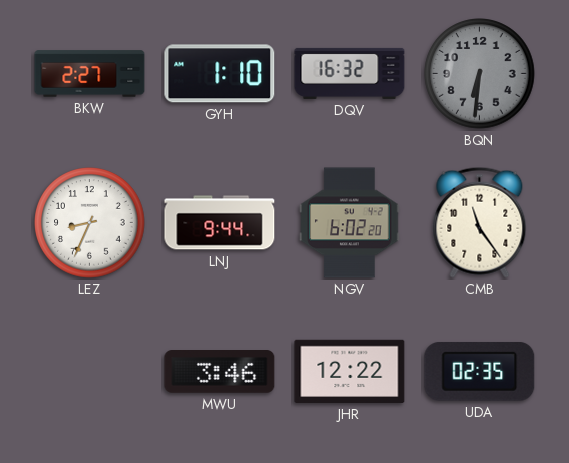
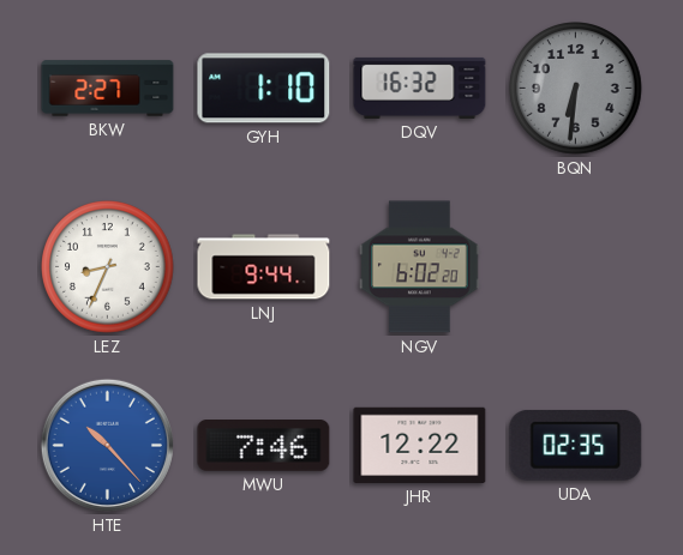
CMB: 11:24 -> none
HTE: none -> 10:23
MWU: 3:46 -> 7:46
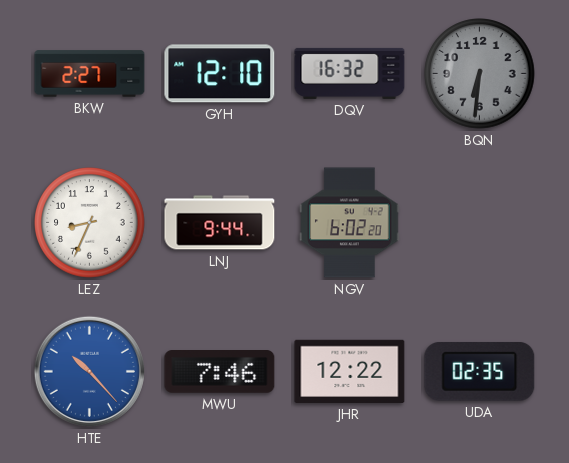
GYH: 1:10 -> 12:10
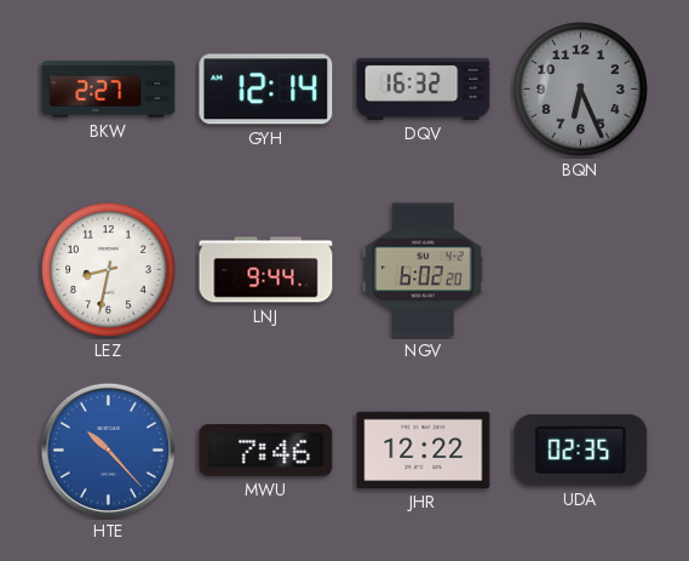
GYH: 12:10 -> 12:14
BQN: 6:31 -> 6:26
LEZ: 8:34 -> 8:32
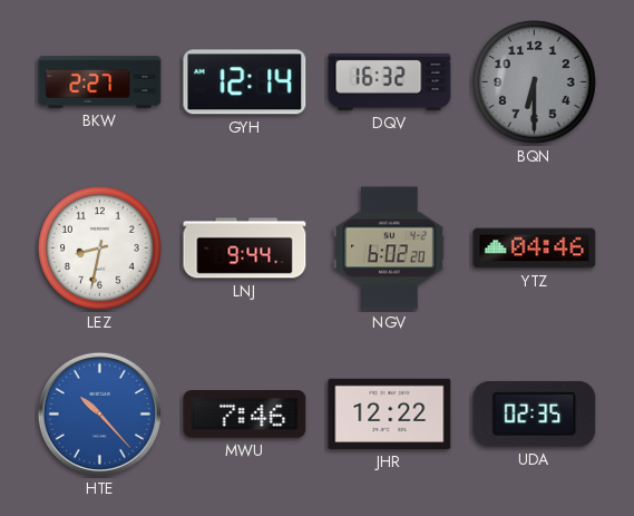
BQN: 6:26 -> 6:30
YTZ: none -> 04:46
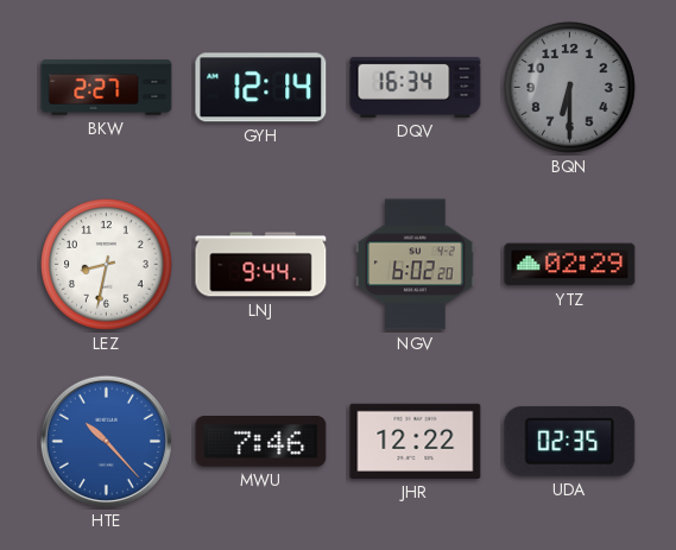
DQV: 16:32 -> 16:34
YTZ: 04:46 -> 02:29
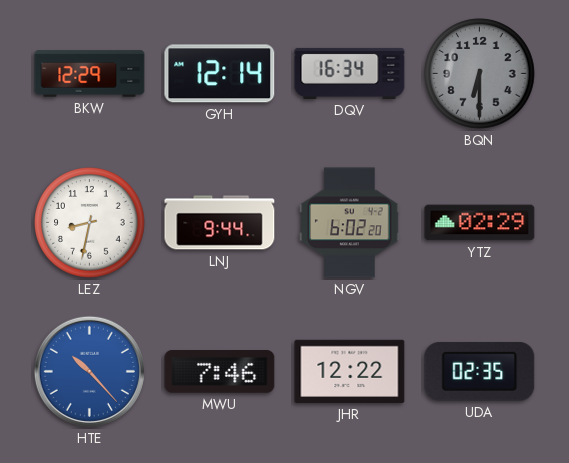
BKW: 2:27 -> 12:29
